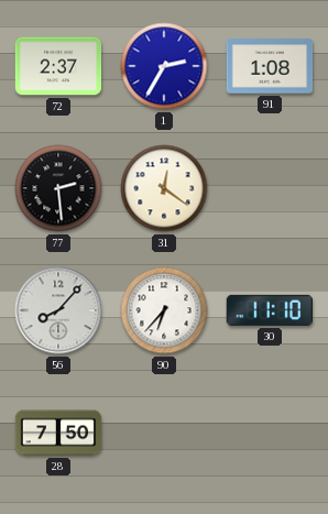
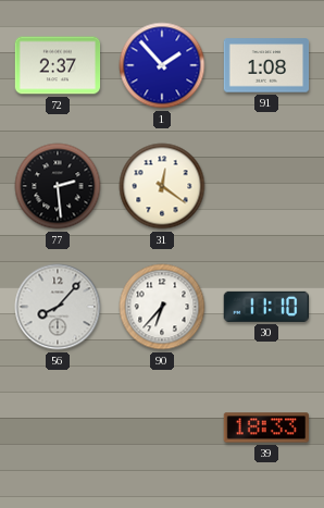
1: 2:35 -> 1:53
28: 7:50 -> none
39: none -> 18:33
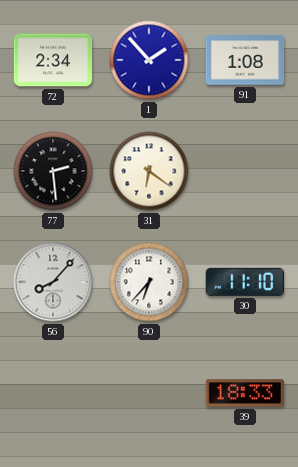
72: 2:37 -> 2:34
31: 12:21 -> 6:21
